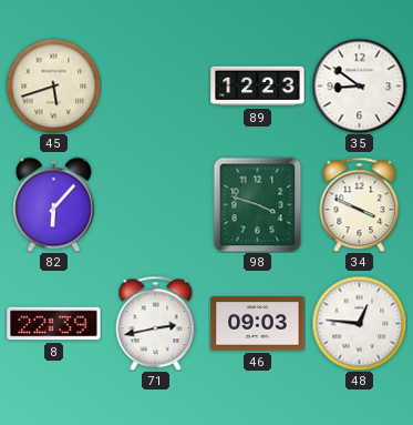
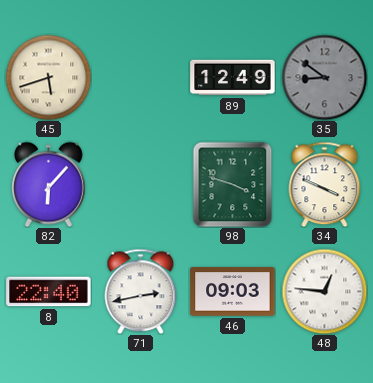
89: 12:23 -> 12:49
35 dial: white -> grey
8: 22:39 -> 22:40
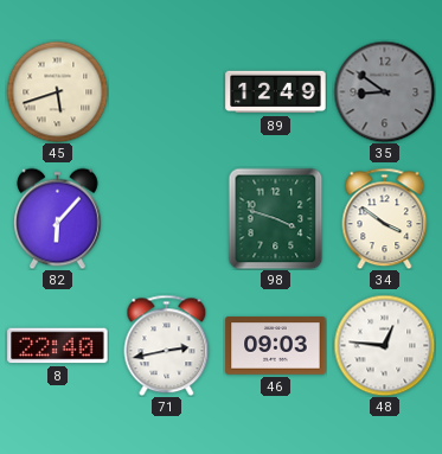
34: 3:49 -> 3:51
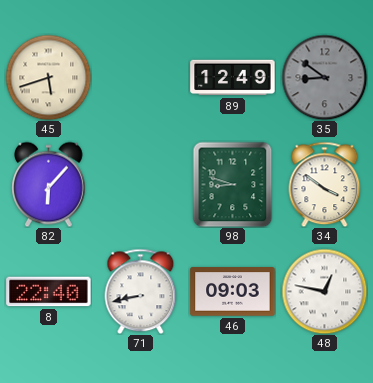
98: 3:48 -> 8:48
71: 2:43 -> 8:43
48: 12:46 -> 12:47
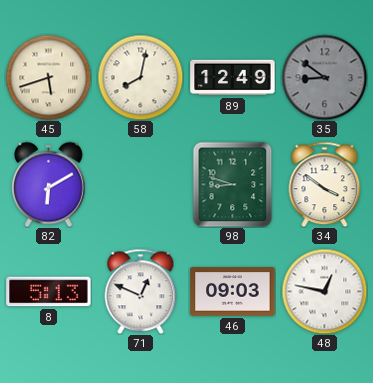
58: none -> 8:02
82: 6:07 -> 6:10
8: 22:40 -> 5:13
71: 8:43 -> 12:49
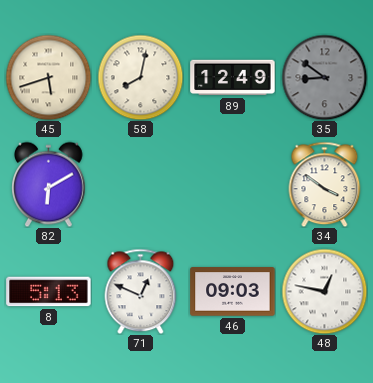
98: 8:48 -> none
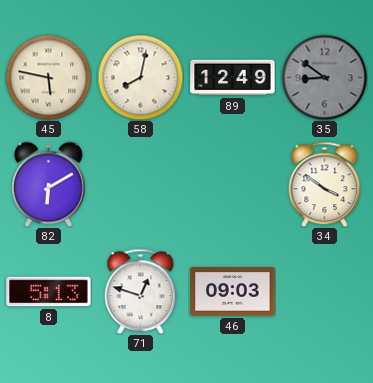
45: 5:42 -> 5:47
71: 12:49 -> 12:48
48: 12:47 -> none
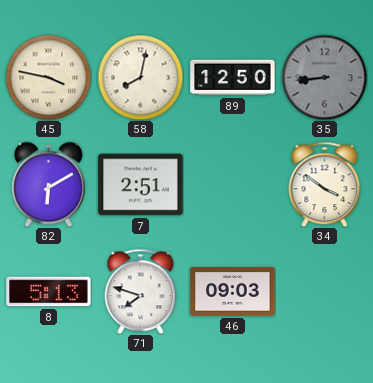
45: 5:47 -> 3:47
89: 12:49 -> 12:50
35: 8:51 -> 8:44
7: none -> 2:51
71: 12:48 -> 7:48
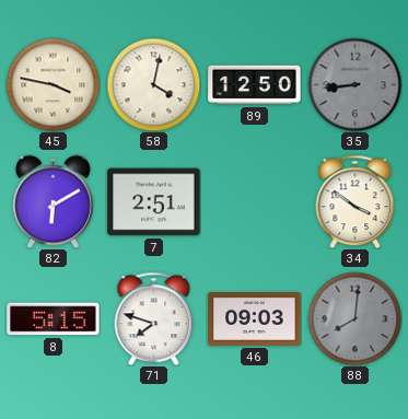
58: 8:02 -> 4:02
8: 5:13 -> 5:15
88: none -> 8:01
